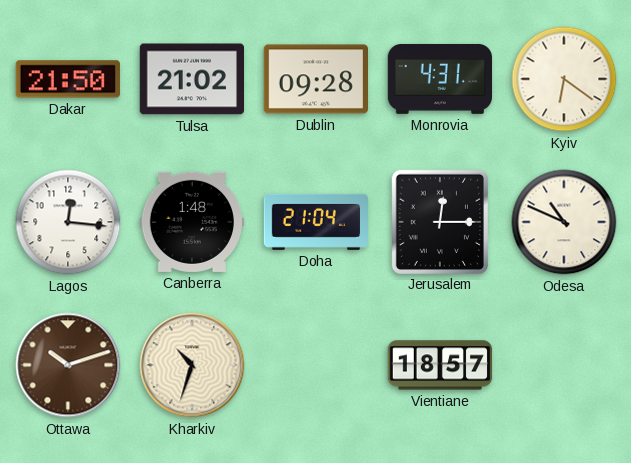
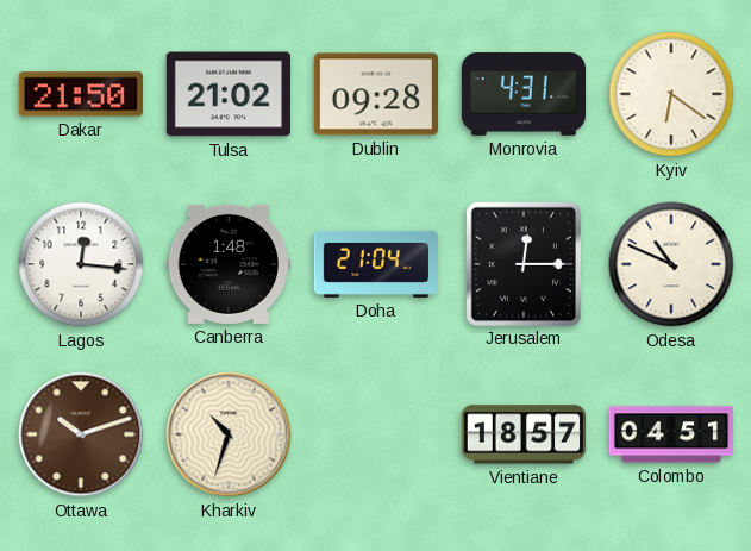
Colombo: none -> 04:51
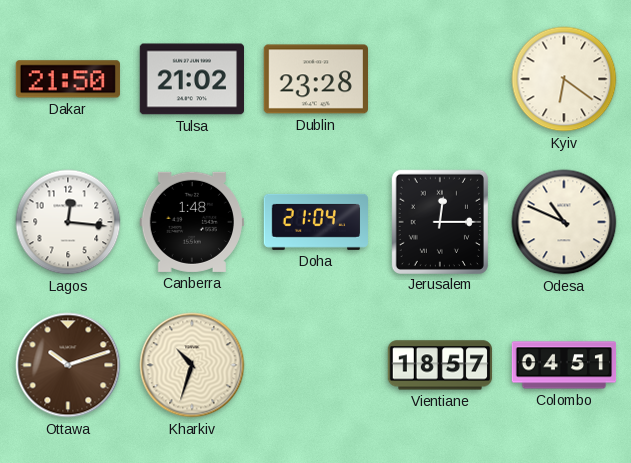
Dublin: 09:28 -> 23:28
Monrovia: 4:31 -> none
